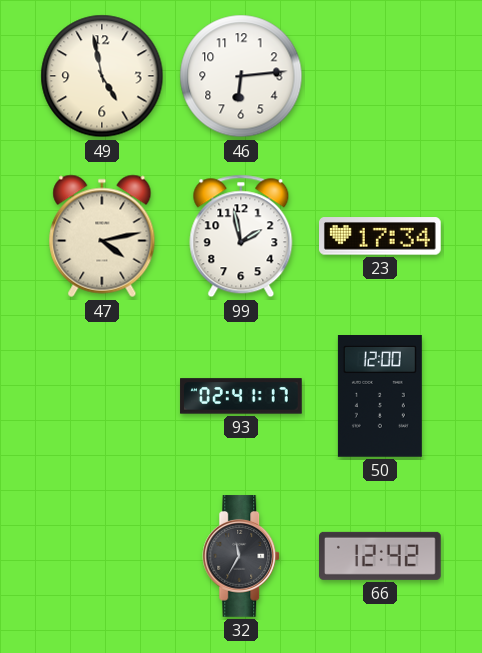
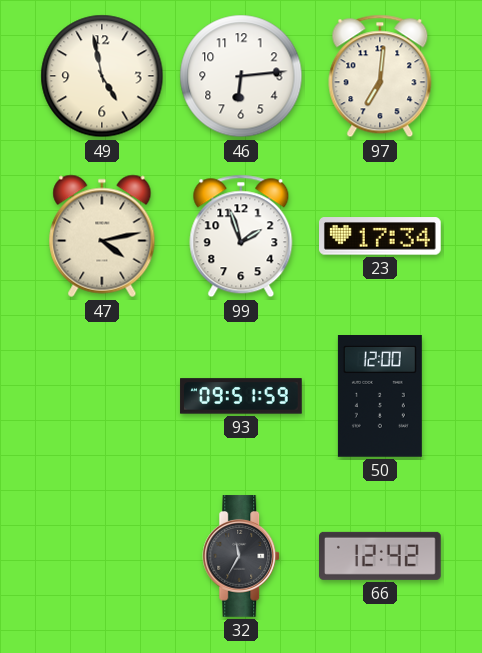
97: none -> 7:01
99: 1:58 -> 1:57
93: 02:41 -> 09:51
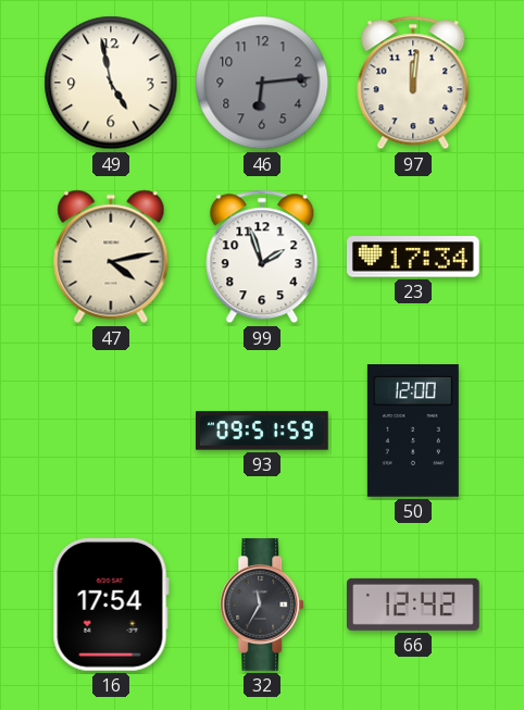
46 dial: white -> grey
97: 7:01 -> 12:01
16: none -> 17:54
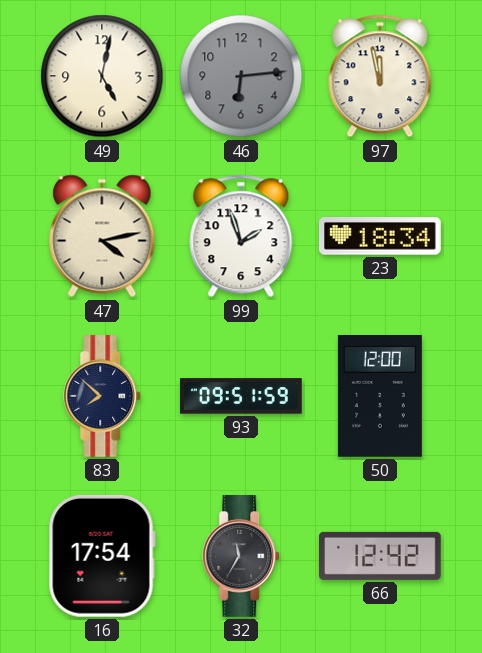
49: 4:58 -> 5:02
97: 12:01 -> 11:58
23: 17:34 -> 18:34
83: none -> 7:52
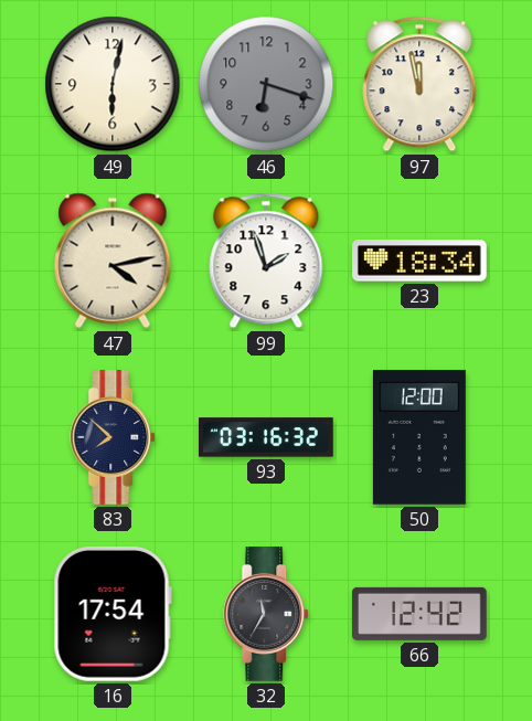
49: 5:02 -> 6:02
46: 6:14 -> 6:18
93: 09:51 -> 03:16
